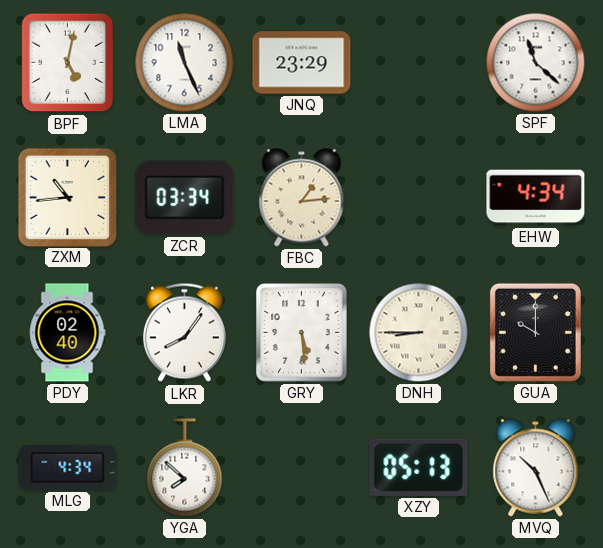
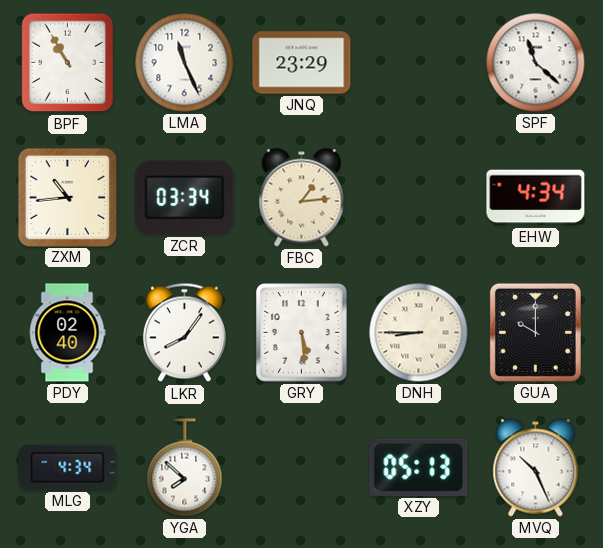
BPF: 5:02 -> 10:55
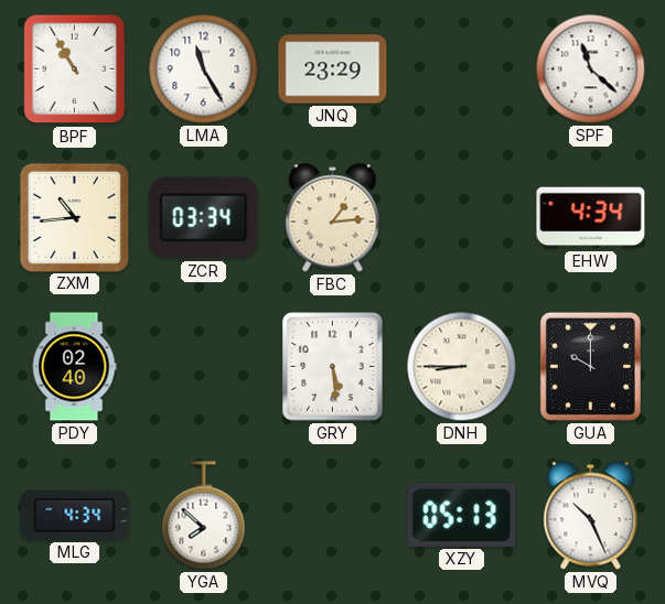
LMA: 11:26 -> 11:25
LKR: 8:06 -> none
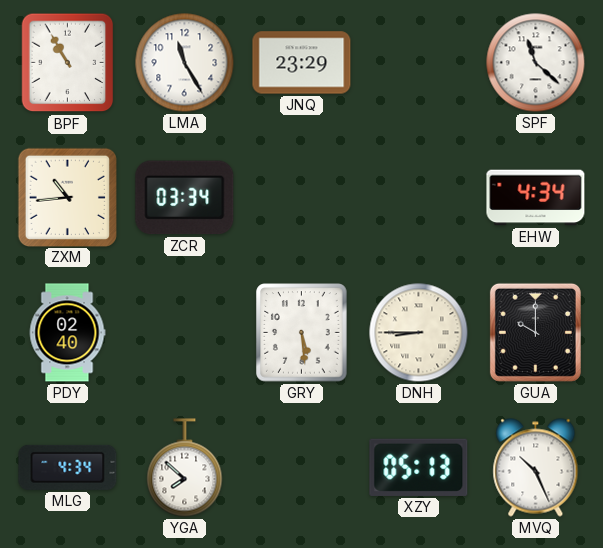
FBC: 1:14 -> none
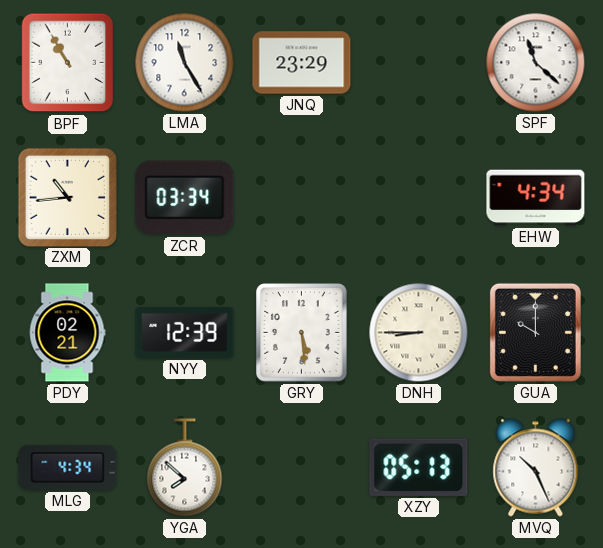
PDY: 02:40 -> 02:21
NYY: none -> 12:39
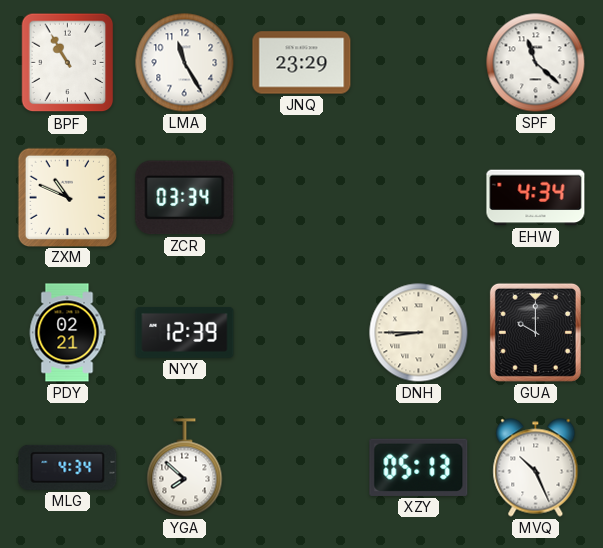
ZXM: 10:44 -> 10:49
GRY: 5:29 -> none
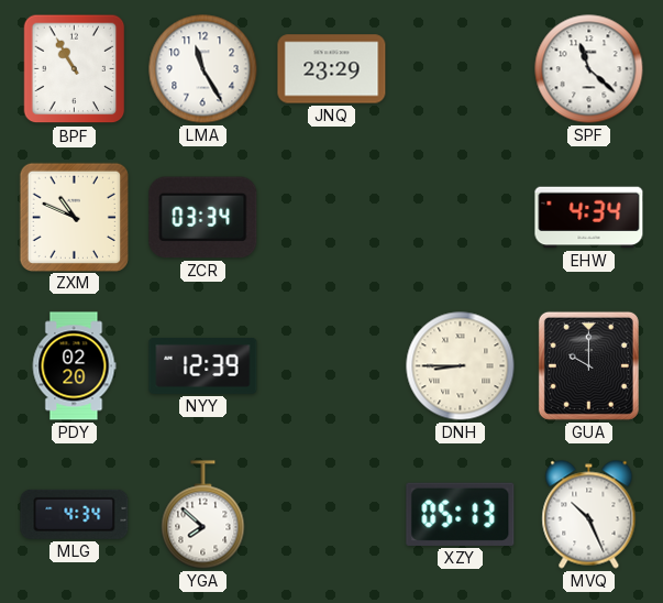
PDY: 02:21 -> 02:20
